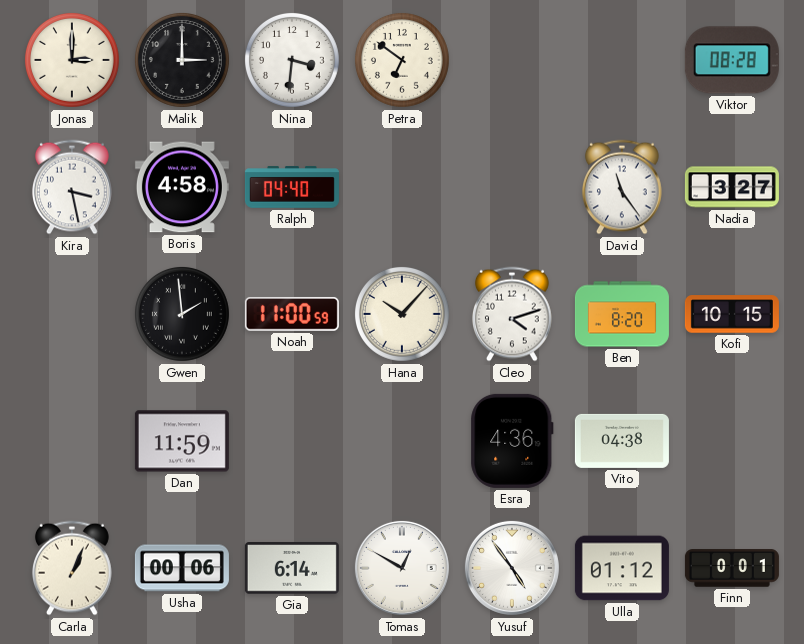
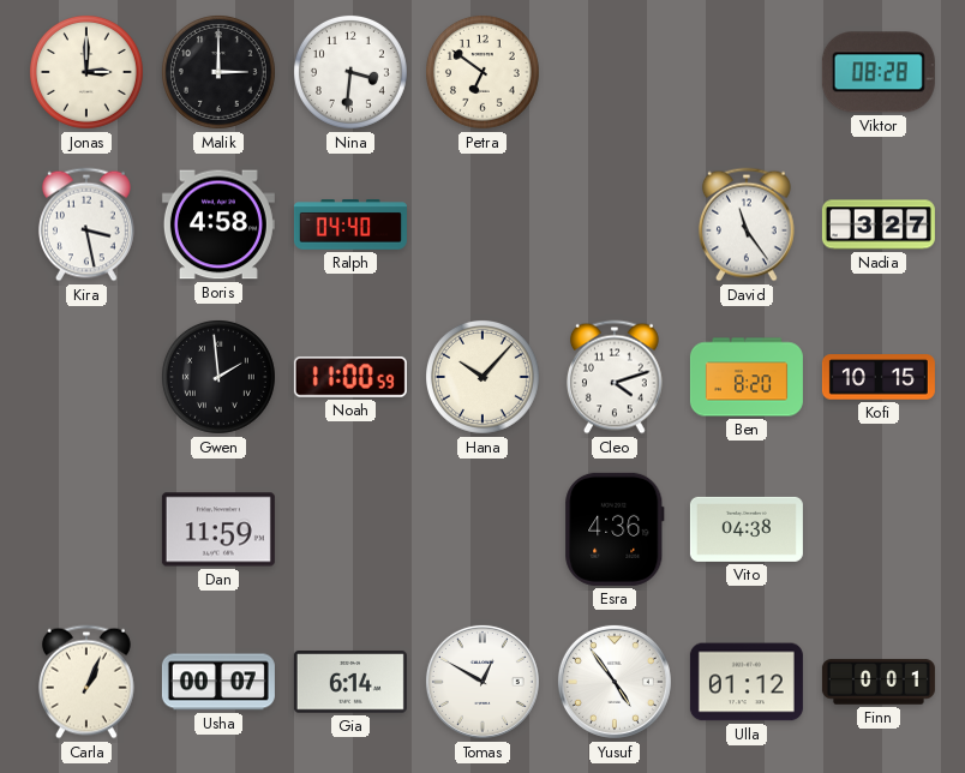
Usha: 00:06 -> 00:07
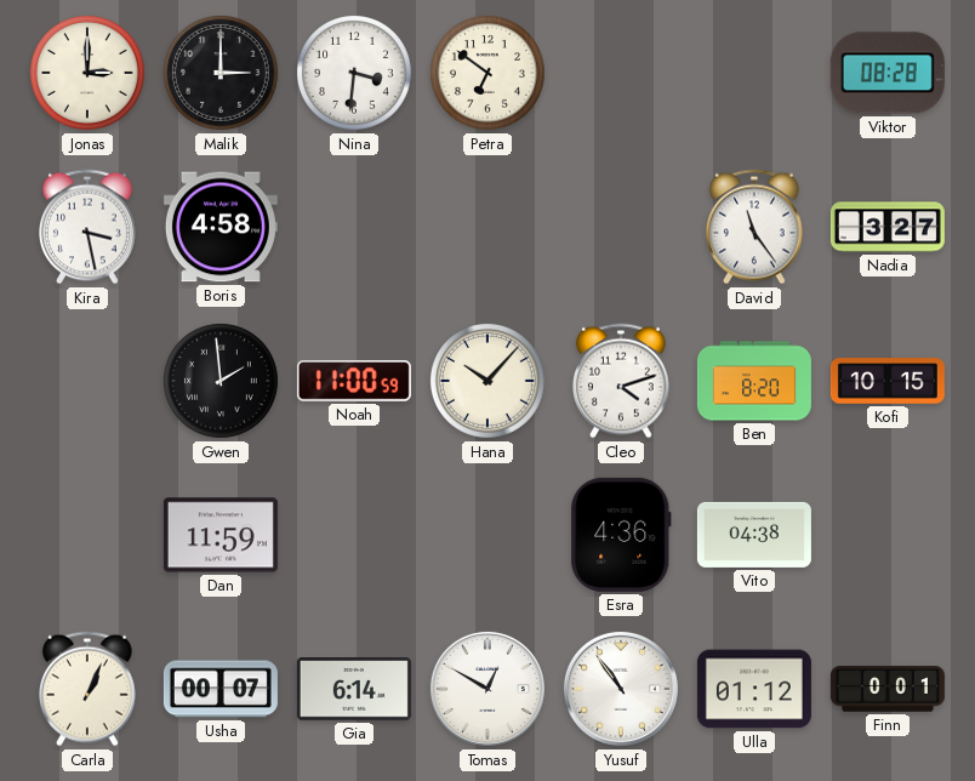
Ralph: 04:40 -> none
Yusuf: 4:54 -> 10:54
